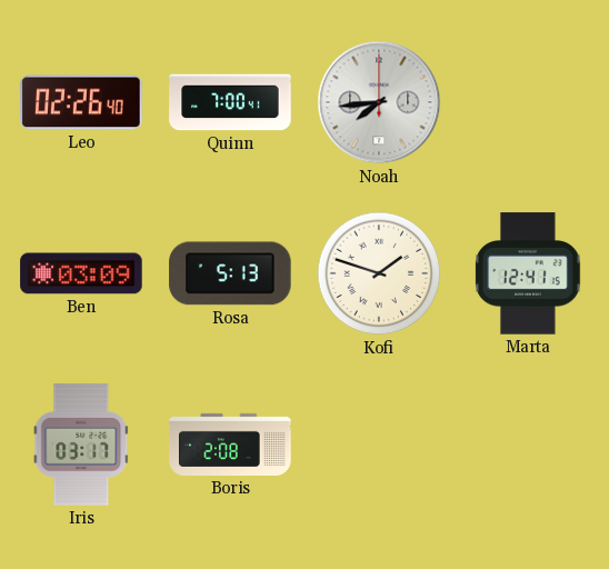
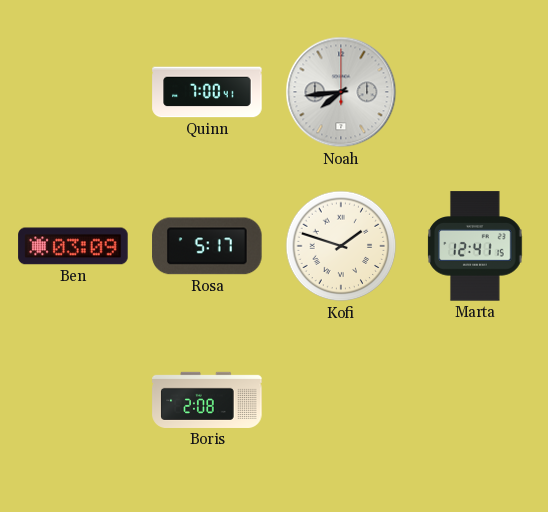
Leo: 02:26 -> none
Rosa: 5:13 -> 5:17
Iris: 03:17 -> none
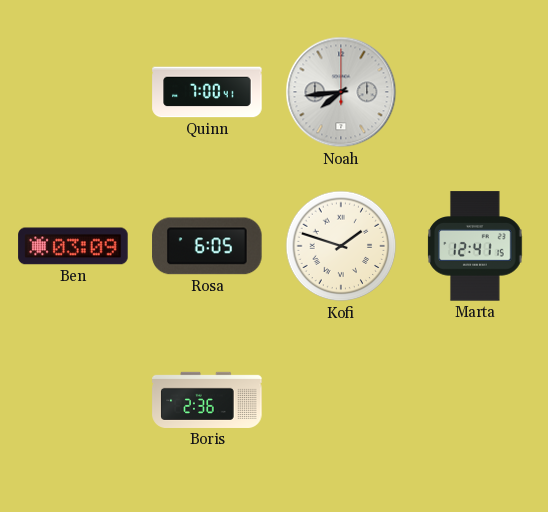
Rosa: 5:17 -> 6:05
Boris: 2:08 -> 2:36
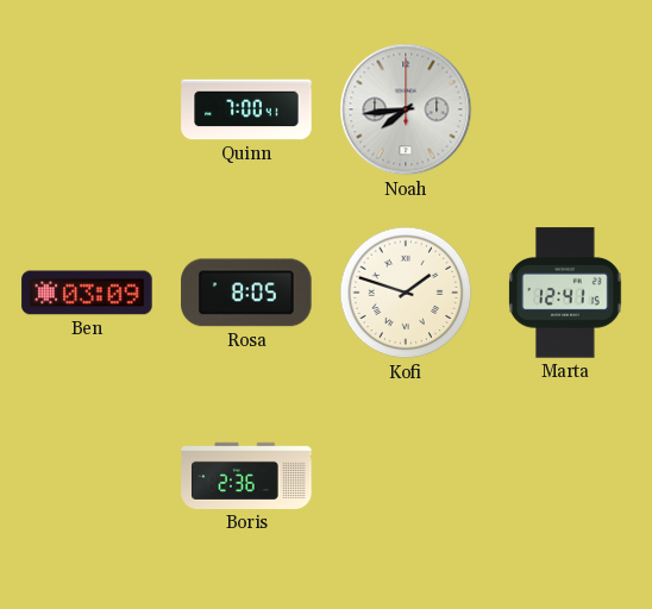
Rosa: 6:05 -> 8:05
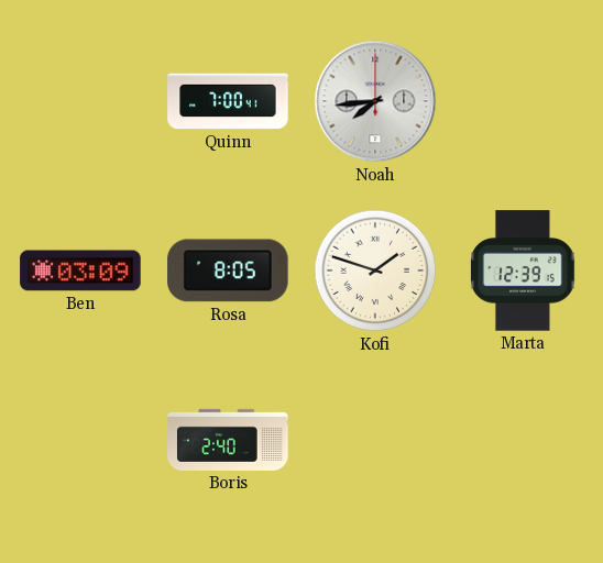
Marta: 12:41 -> 12:39
Boris: 2:36 -> 2:40
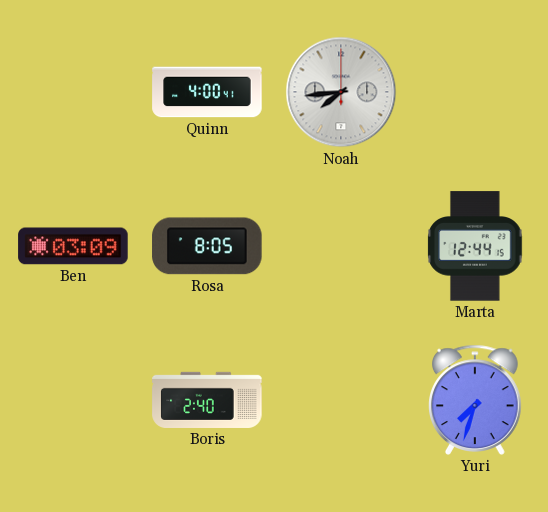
Quinn: 7:00 -> 4:00
Kofi: 1:48 -> none
Marta: 12:39 -> 12:44
Yuri: none -> 7:33
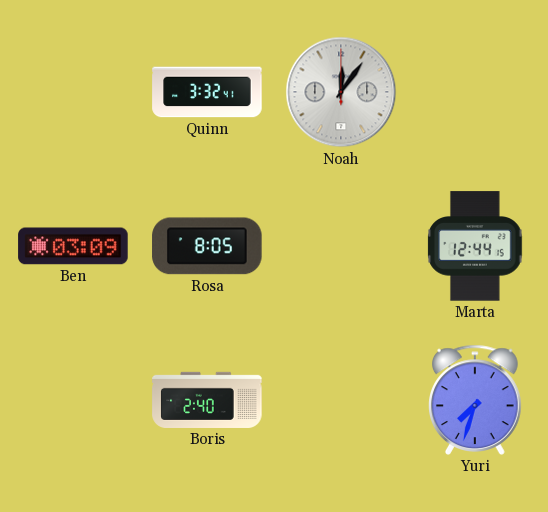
Quinn: 4:00 -> 3:32
Noah: 7:44 -> 12:06
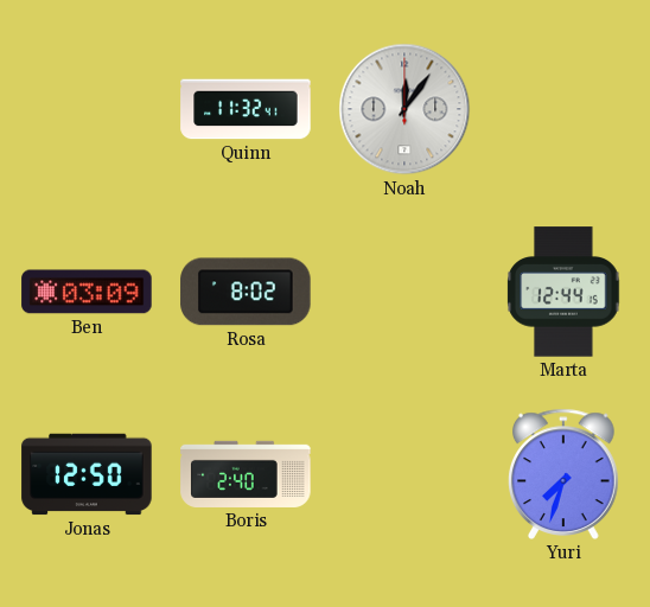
Quinn: 3:32 -> 11:32
Rosa: 8:05 -> 8:02
Jonas: none -> 12:50
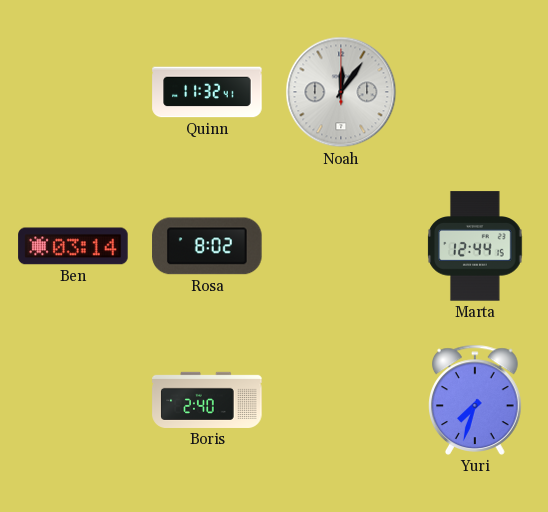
Ben: 03:09 -> 03:14
Jonas: 12:50 -> none
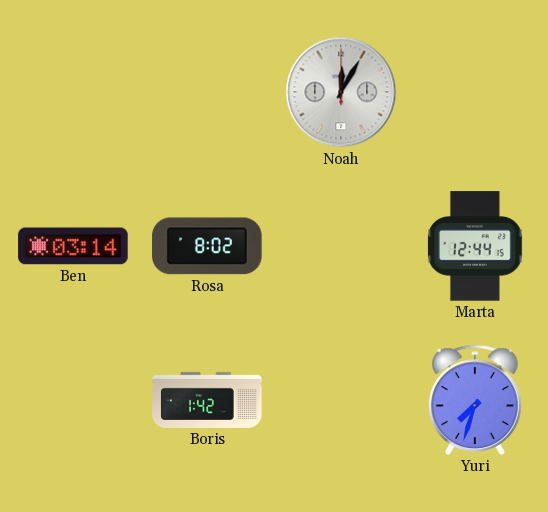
Quinn: 11:32 -> none
Noah: 12:06 -> 12:05
Boris: 2:40 -> 1:42
